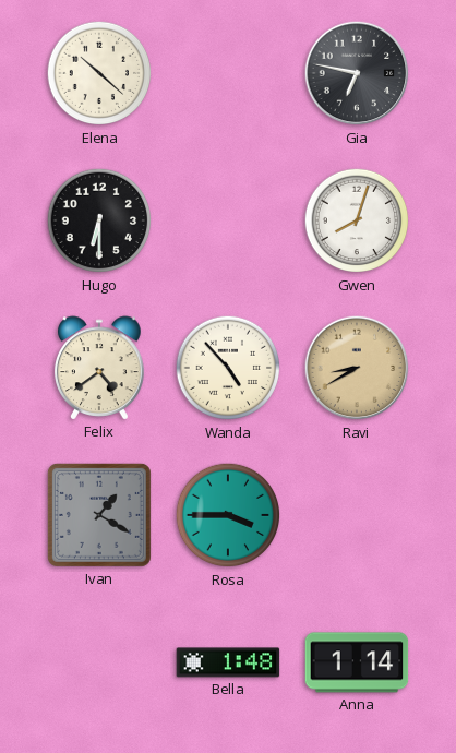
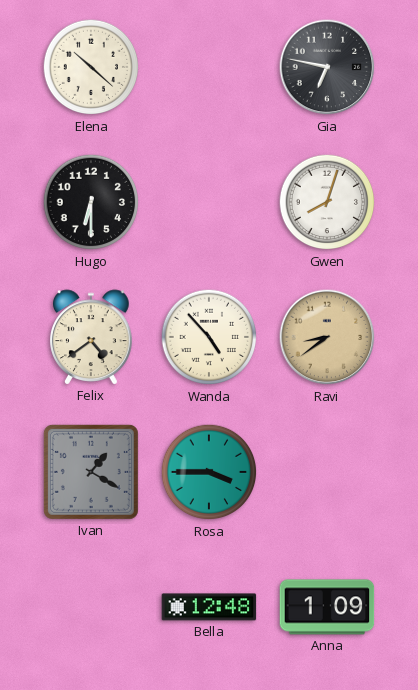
Ravi: 8:40 -> 8:39
Bella: 1:48 -> 12:48
Anna: 1:14 -> 1:09
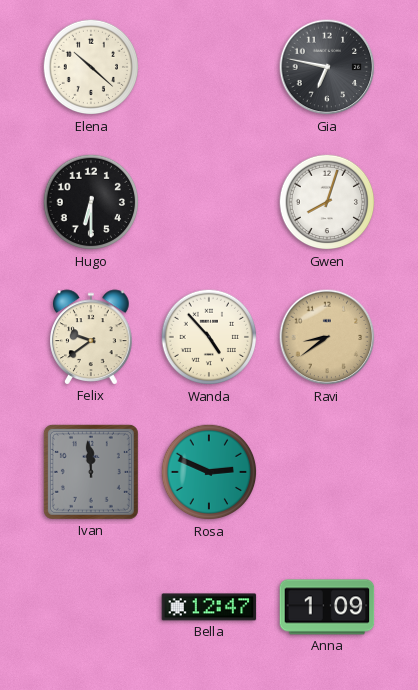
Felix: 4:39 -> 9:39
Ivan: 1:20 -> 11:59
Rosa: 3:45 -> 2:49
Bella: 12:48 -> 12:47
